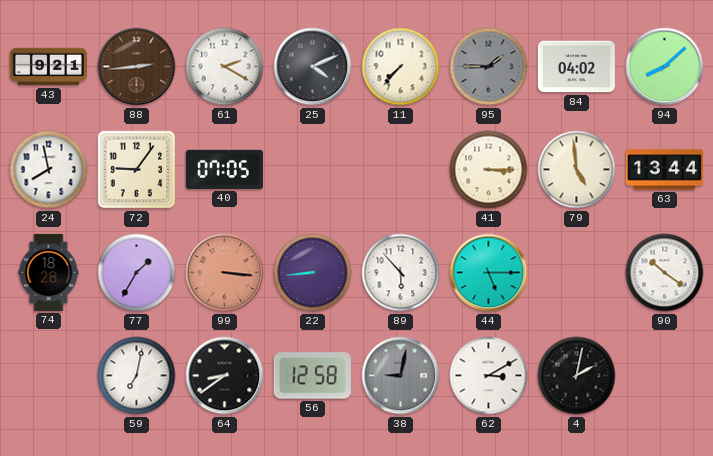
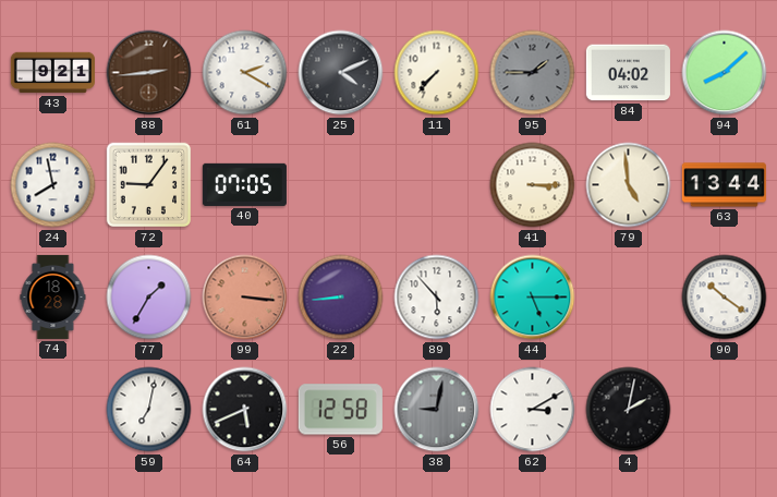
64: 8:39 -> 5:41
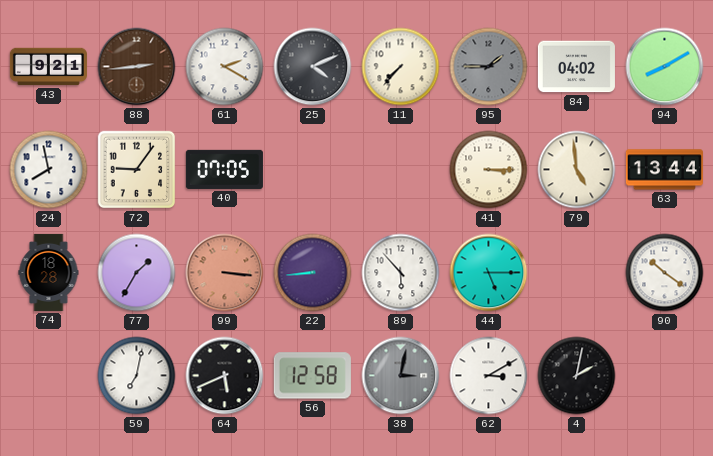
94: 8:08 -> 8:10
38: 9:02 -> 3:02
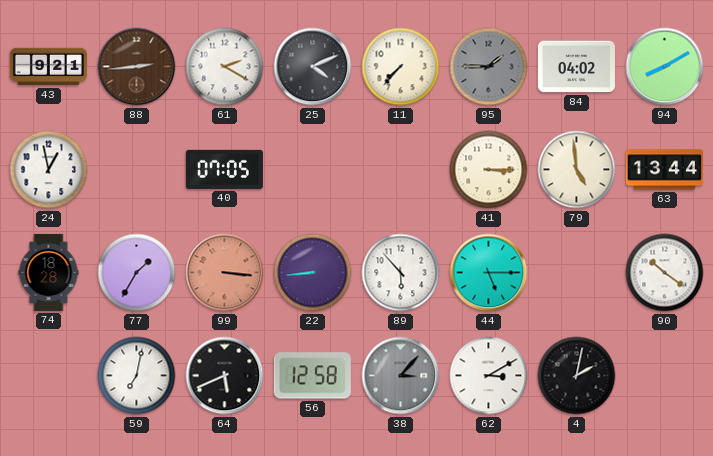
24: 7:58 -> 12:58
72: 9:06 -> none
38: 3:02 -> 3:07
